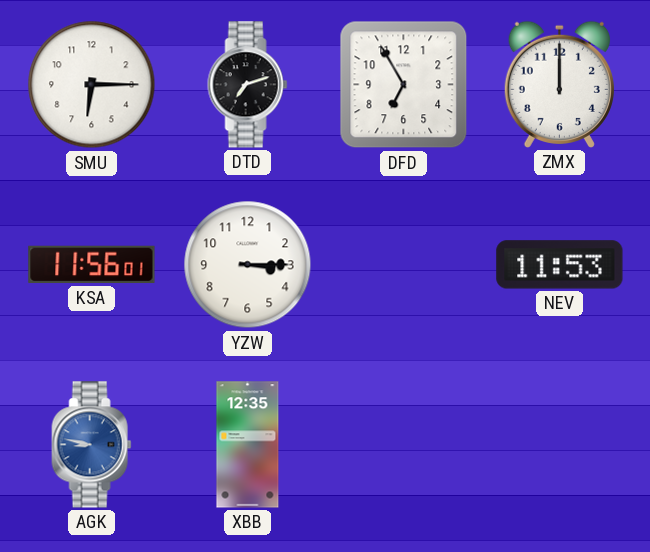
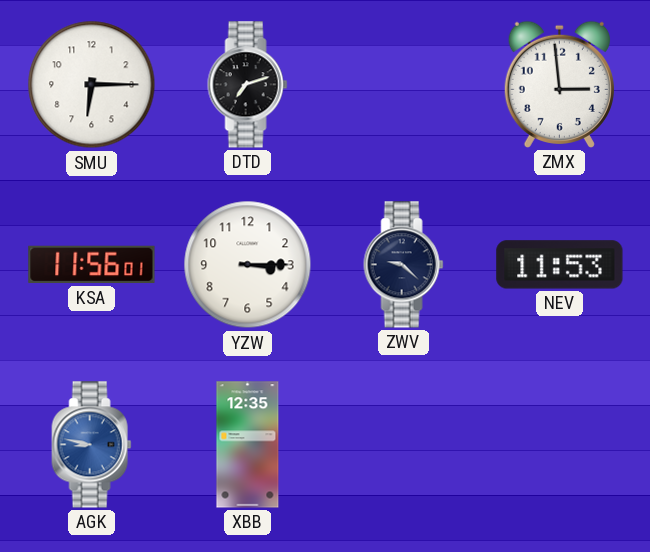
DFD: 6:55 -> none
ZMX: 12:00 -> 2:59
ZWV: none -> 9:22
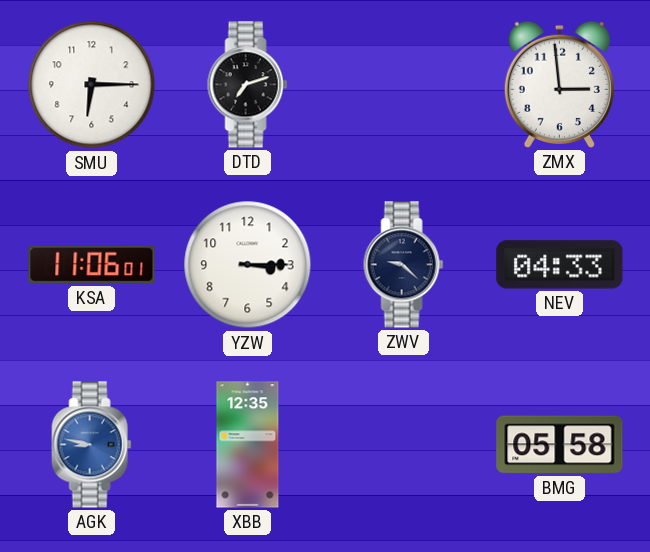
KSA: 11:56 -> 11:06
NEV: 11:53 -> 04:33
BMG: none -> 05:58
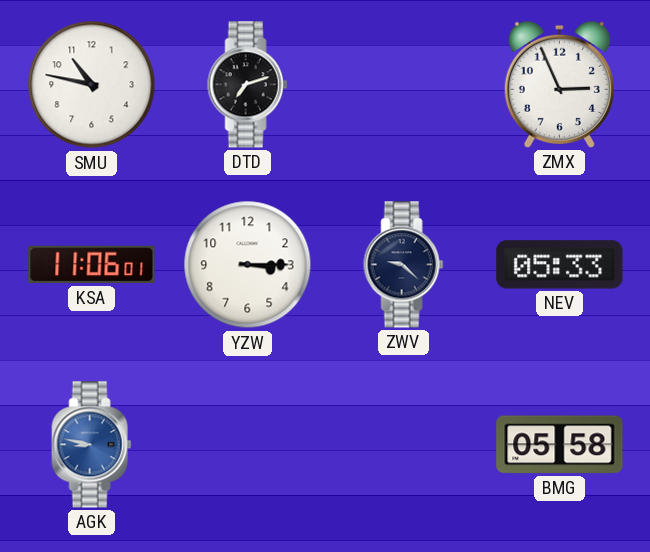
SMU: 6:15 -> 10:47
ZMX: 2:59 -> 2:56
NEV: 04:33 -> 05:33
XBB: 12:35 -> none
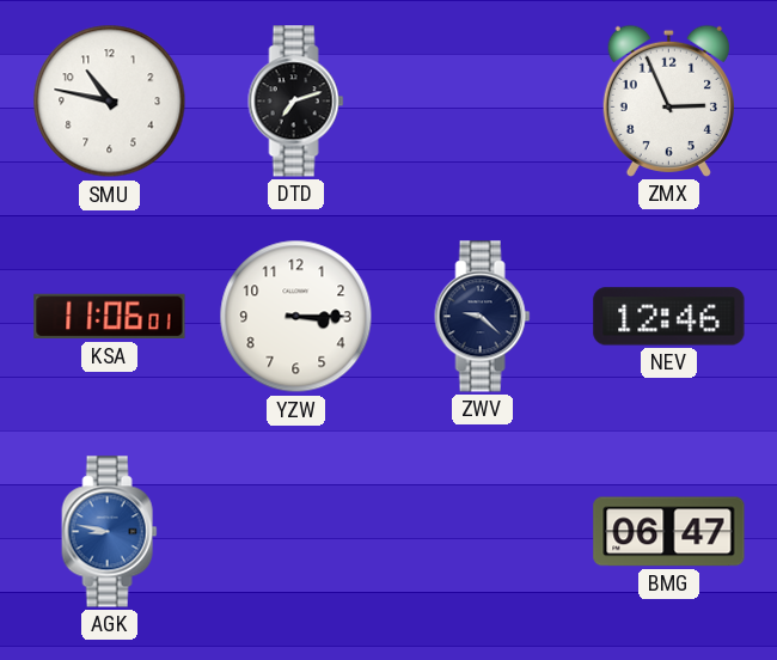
NEV: 05:33 -> 12:46
BMG: 05:58 -> 06:47
